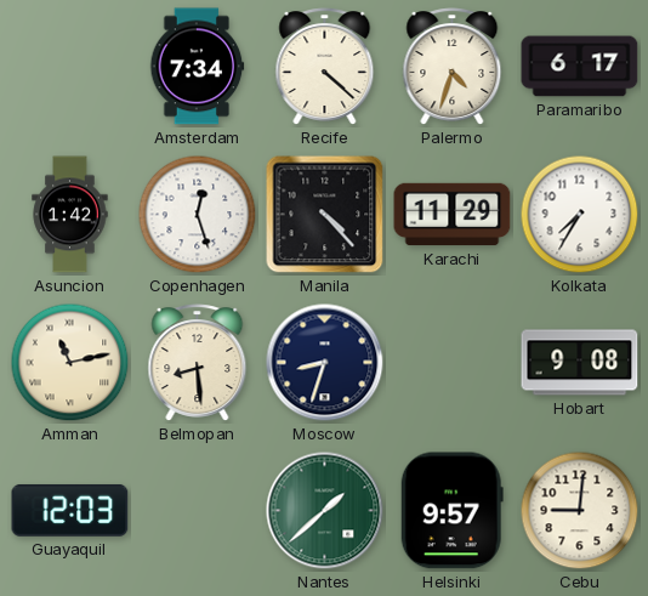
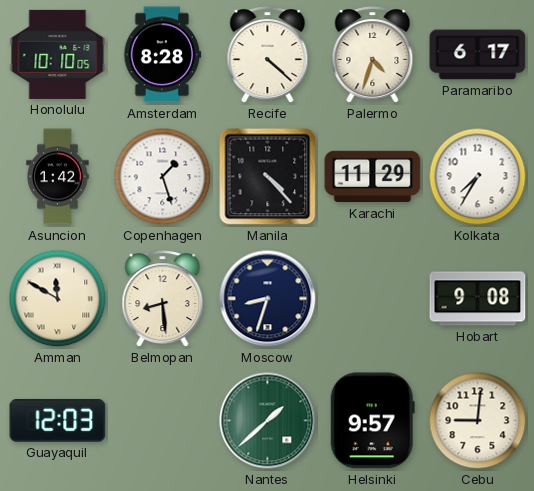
Honolulu: none -> 10:10
Amsterdam: 7:34 -> 8:28
Copenhagen: 12:27 -> 1:27
Amman: 11:13 -> 11:50
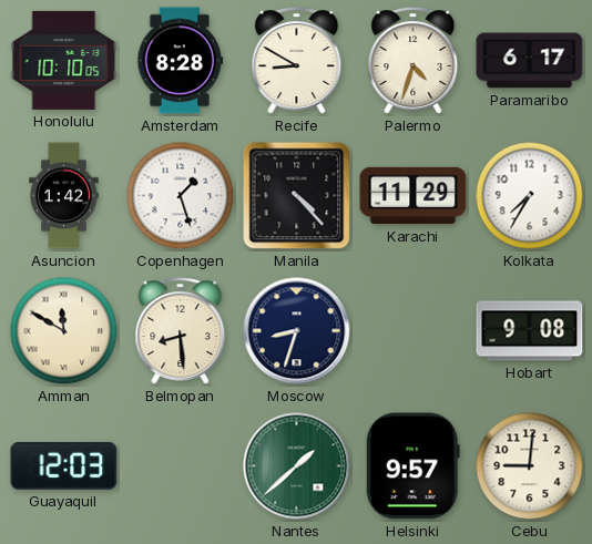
Recife: 4:22 -> 8:50
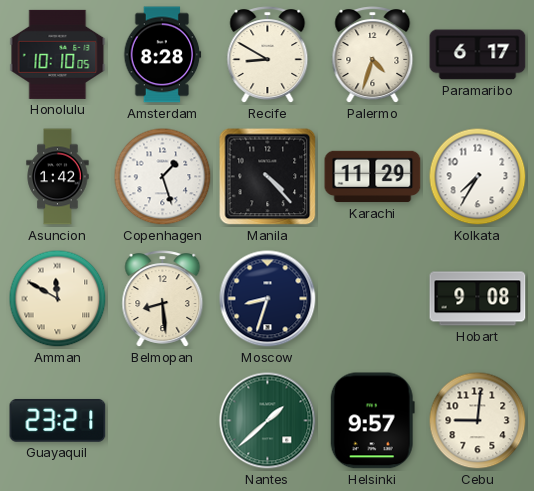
Guayaquil: 12:03 -> 23:21
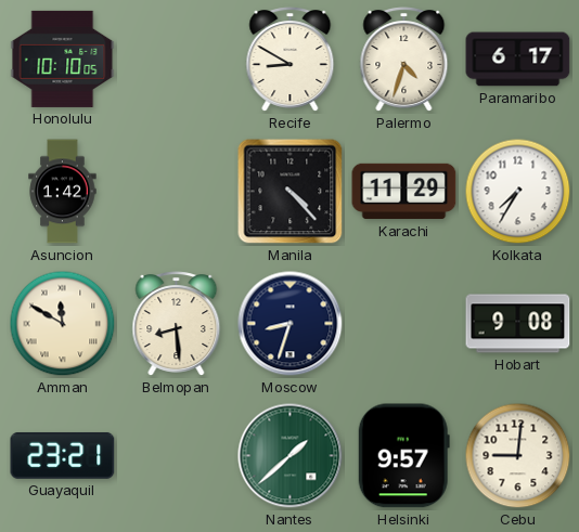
Amsterdam: 8:28 -> none
Copenhagen: 1:27 -> none
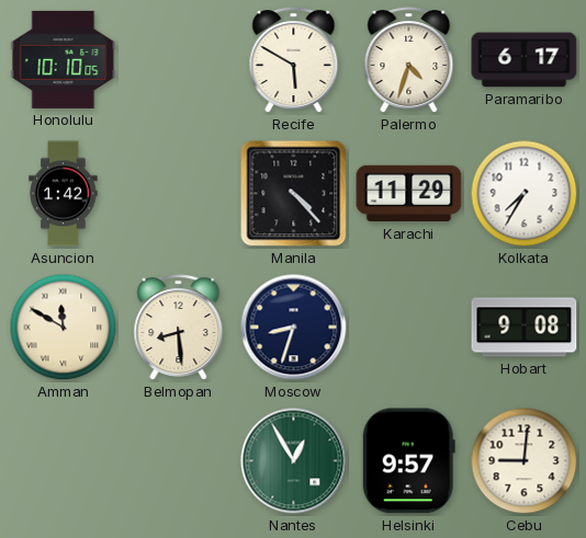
Recife: 8:50 -> 5:50
Guayaquil: 23:21 -> none
Nantes: 1:38 -> 12:55
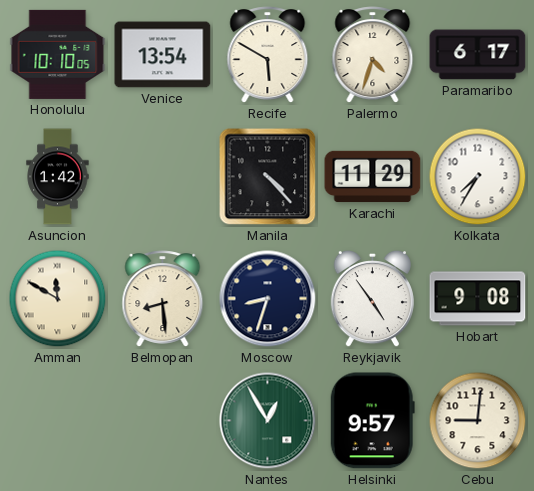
Venice: none -> 13:54
Reykjavik: none -> 4:54
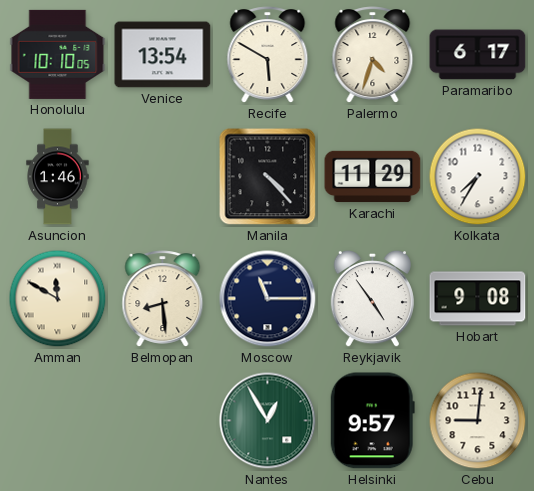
Asuncion: 1:42 -> 1:46
Moscow: 8:33 -> 11:15
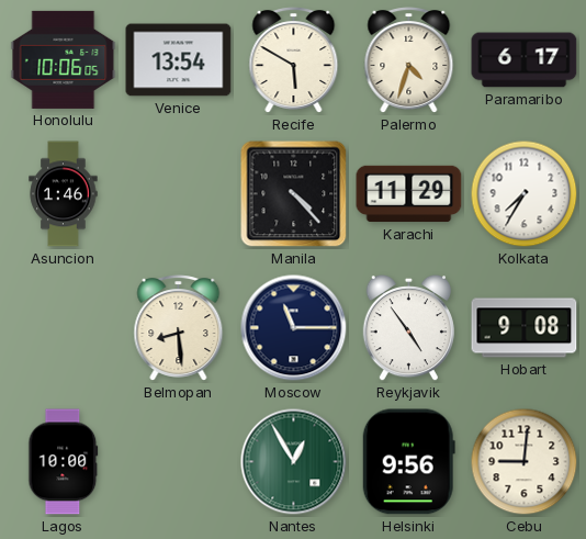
Honolulu: 10:10 -> 10:06
Amman: 11:50 -> none
Lagos: none -> 10:00
Helsinki: 9:57 -> 9:56
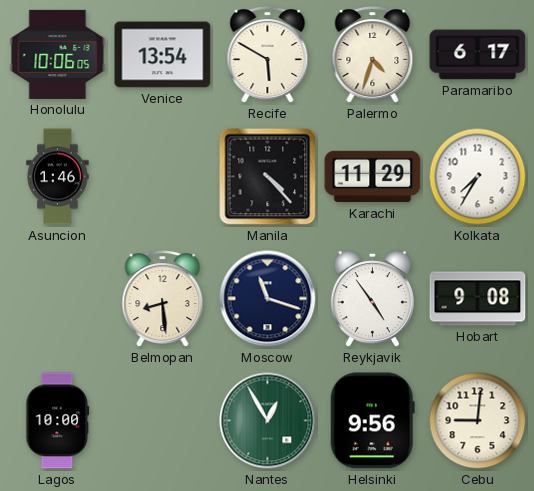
Moscow: 11:15 -> 11:18
